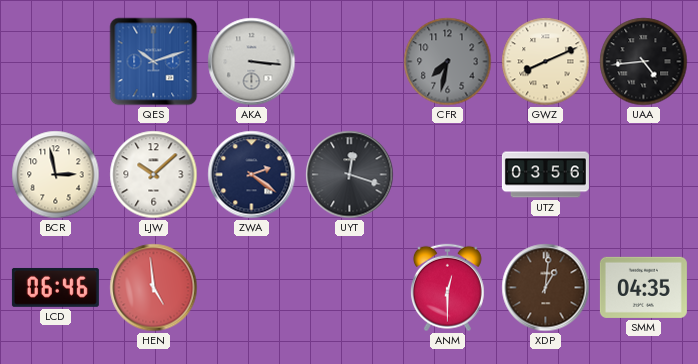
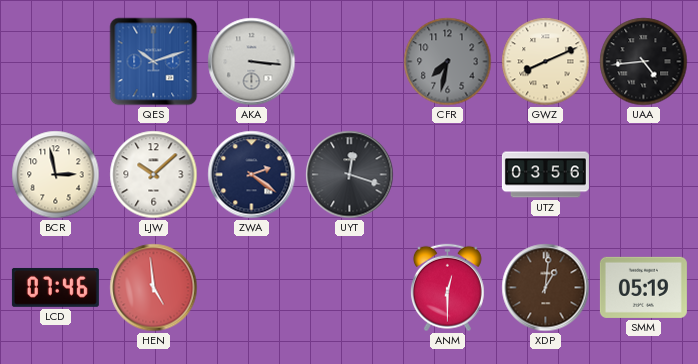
LCD: 06:46 -> 07:46
SMM: 04:35 -> 05:19
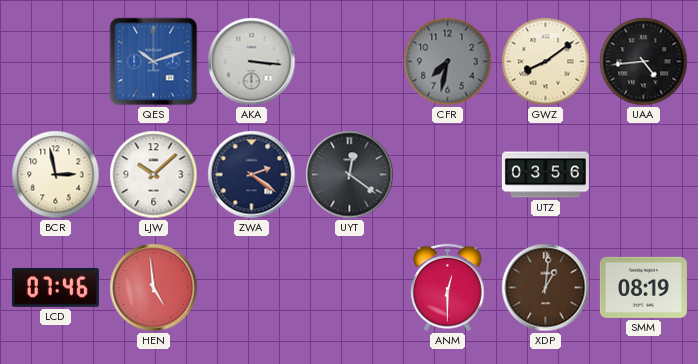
GWZ: 8:11 -> 8:09
UYT: 12:18 -> 12:21
SMM: 05:19 -> 08:19
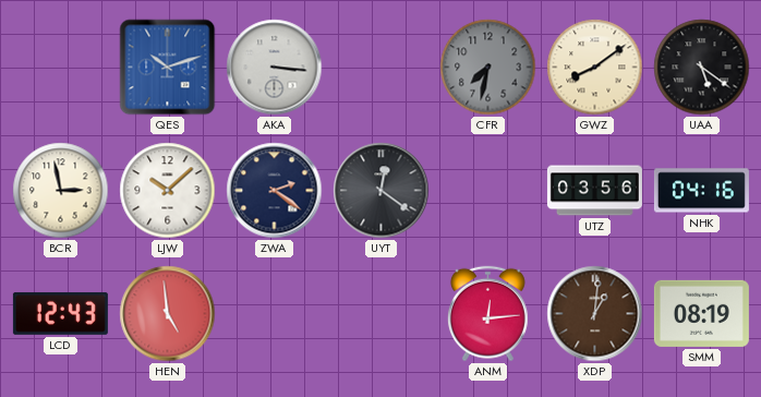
UAA: 4:44 -> 5:21
NHK: none -> 04:16
LCD: 07:46 -> 12:43
ANM: 12:30 -> 12:14
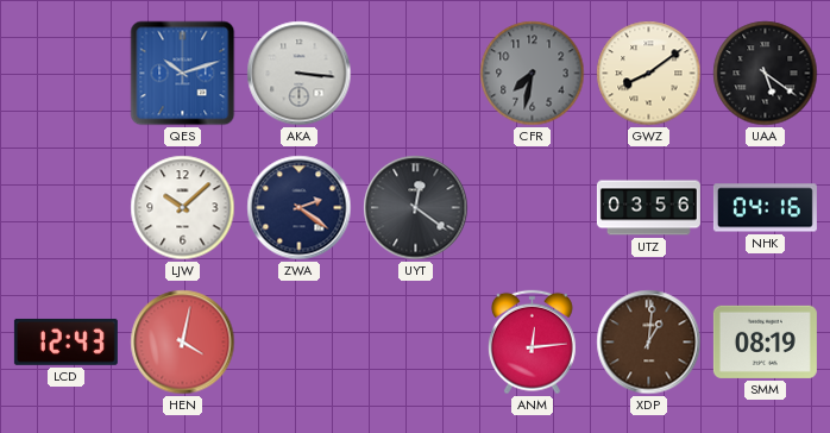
BCR: 2:58 -> none
HEN: 4:59 -> 4:02
